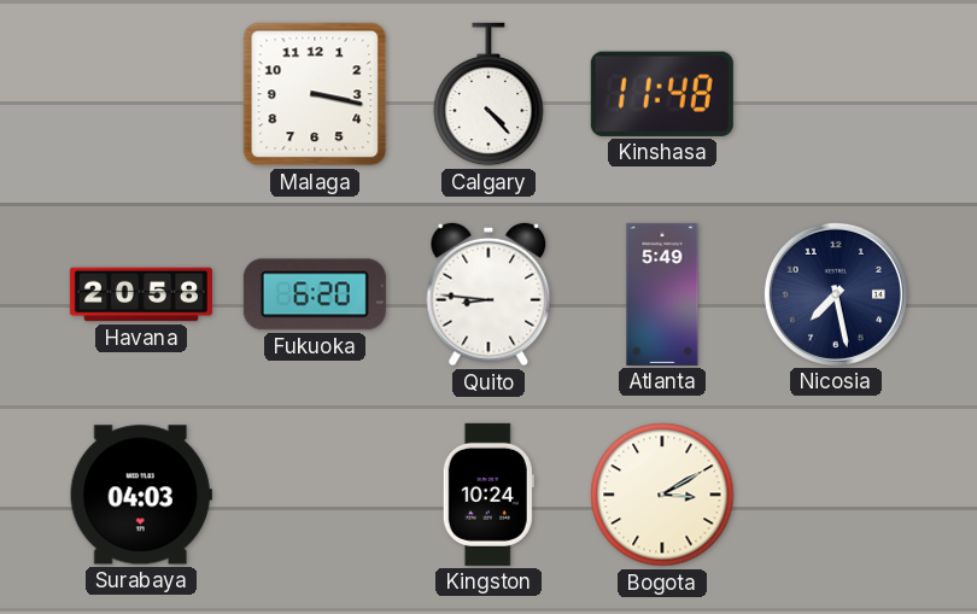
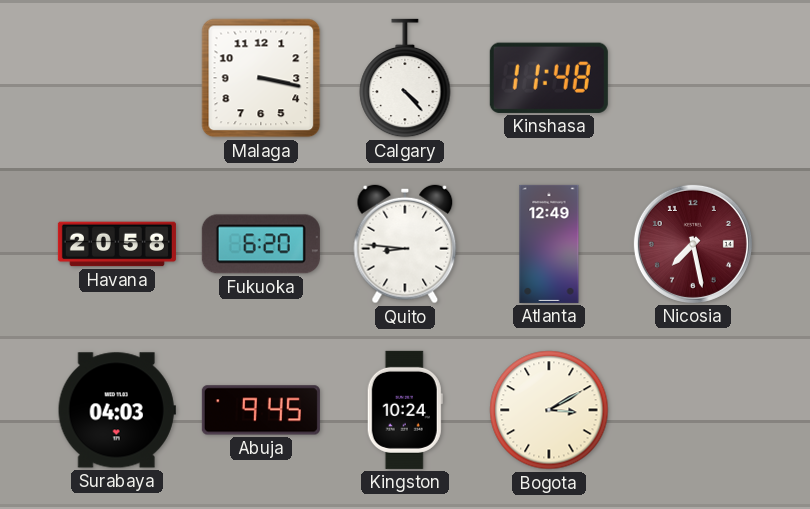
Atlanta: 5:49 -> 12:49
Nicosia dial: navy -> burgundy
Abuja: none -> 9:45
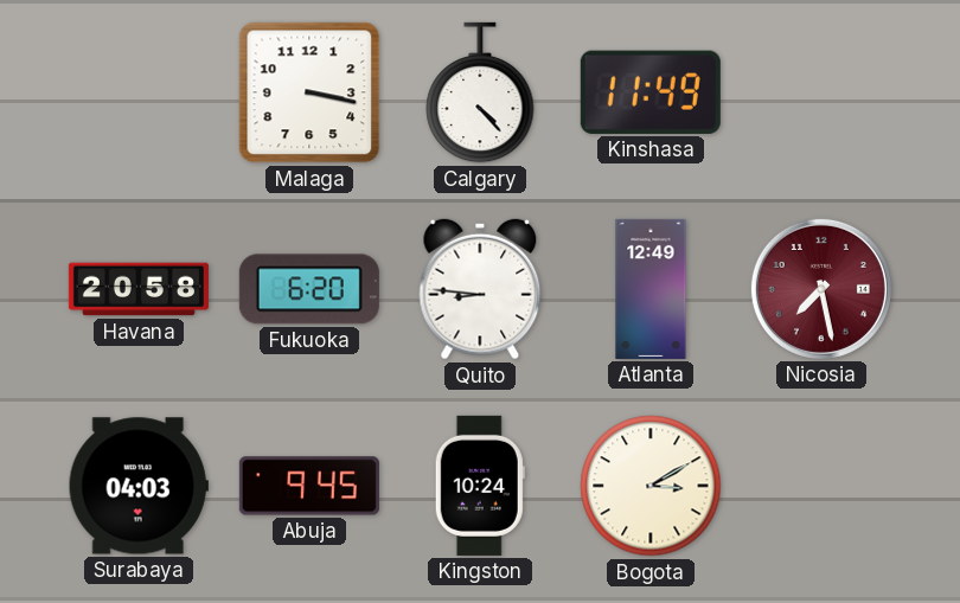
Kinshasa: 11:48 -> 11:49
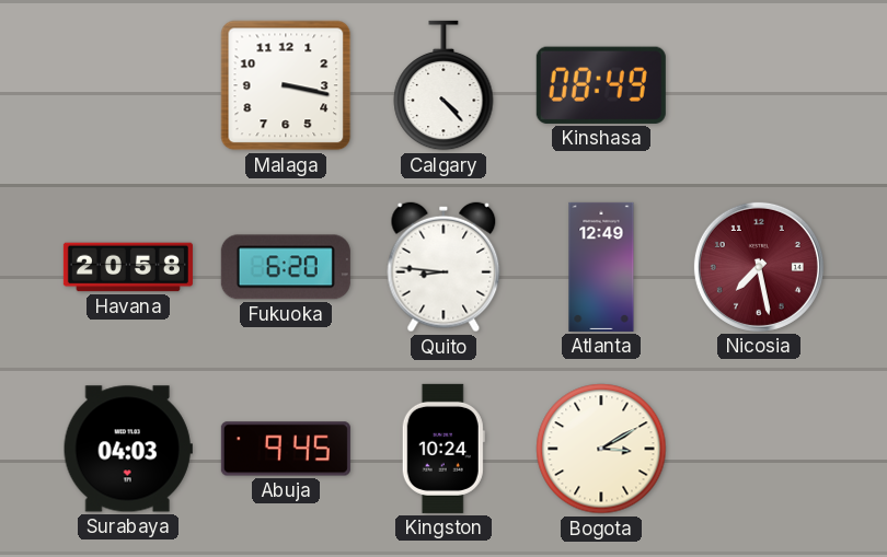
Kinshasa: 11:49 -> 08:49
